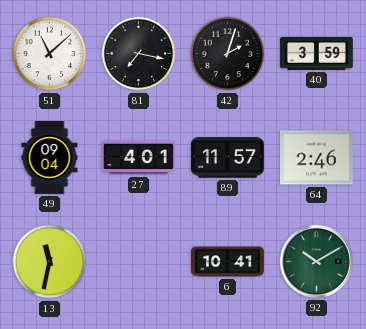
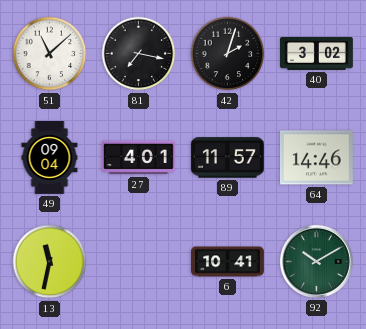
40: 3:59 -> 3:02
64: 2:46 -> 14:46
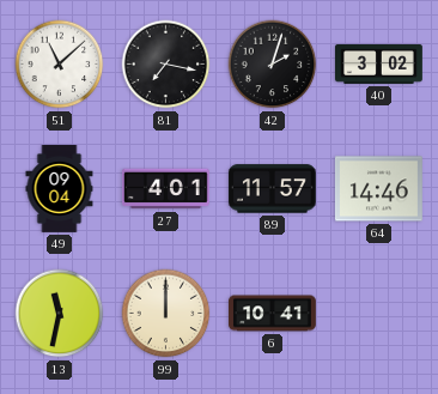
99: none -> 12:00
92: 10:10 -> none
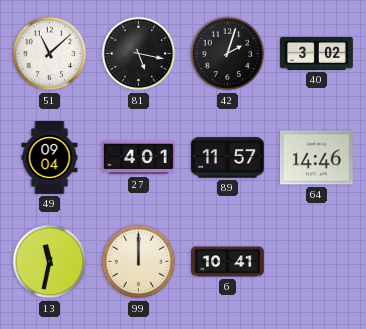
81: 7:17 -> 5:17
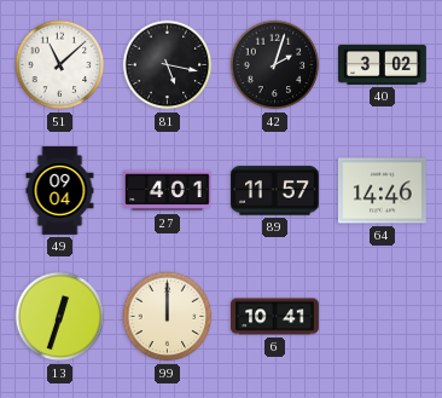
13: 11:32 -> 12:33
